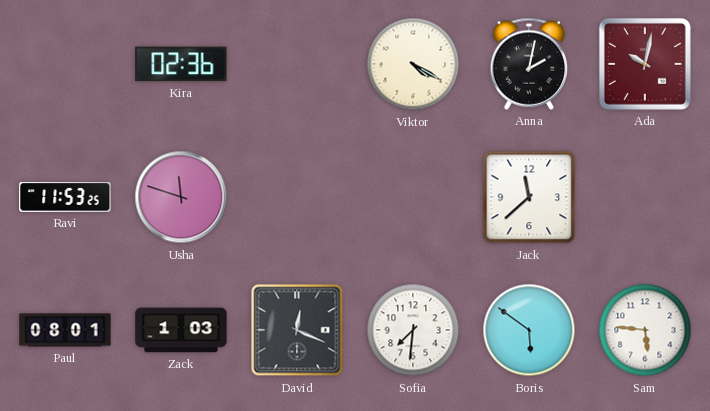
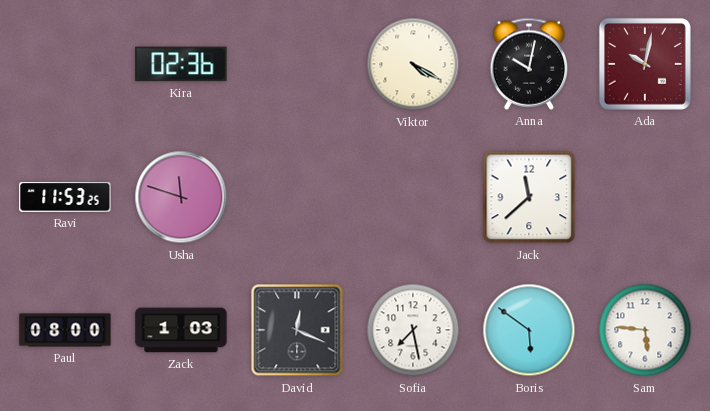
Anna: 2:02 -> 10:02
Paul: 08:01 -> 08:00
Sofia: 7:31 -> 7:28
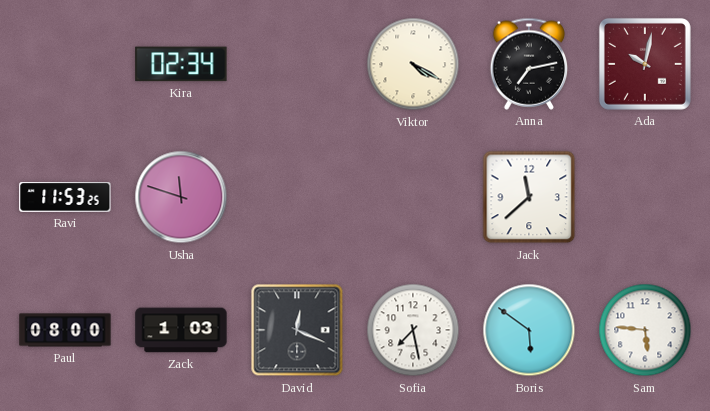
Kira: 02:36 -> 02:34
Anna: 10:02 -> 7:13
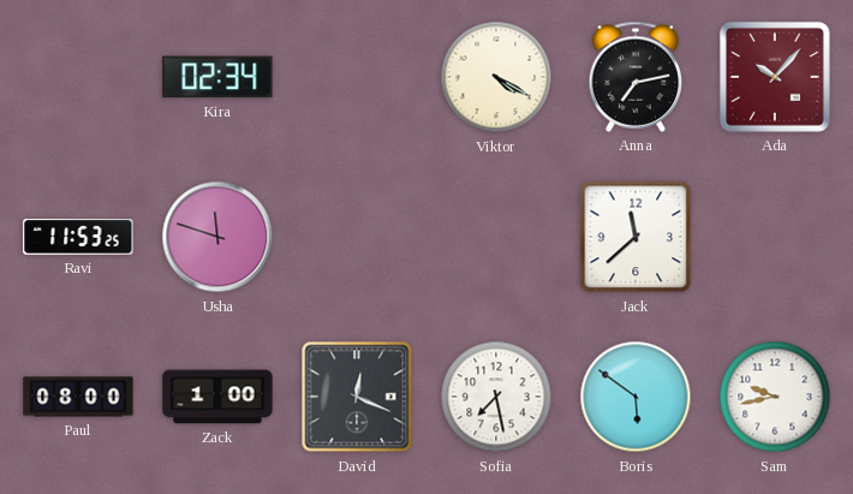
Ada: 10:02 -> 10:07
Zack: 1:03 -> 1:00
Sam: 5:46 -> 9:43
